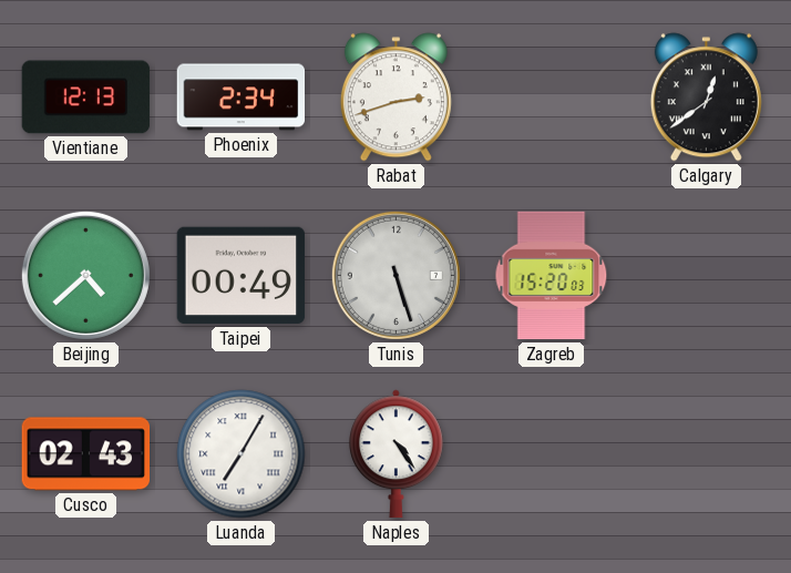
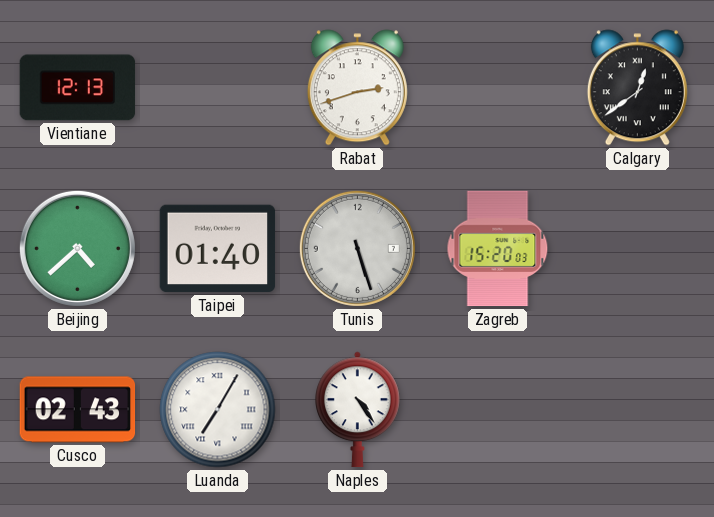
Phoenix: 2:34 -> none
Taipei: 00:49 -> 01:40
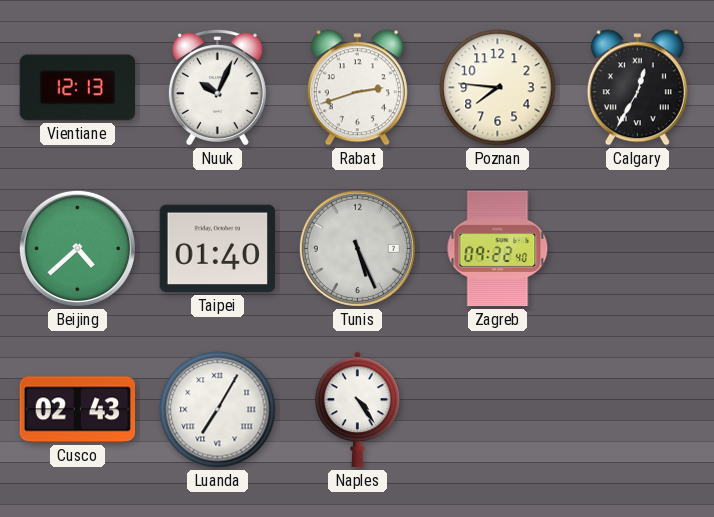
Nuuk: none -> 10:04
Poznan: none -> 7:46
Calgary: 12:39 -> 12:35
Tunis: 5:27 -> 5:26
Zagreb: 15:20 -> 09:22
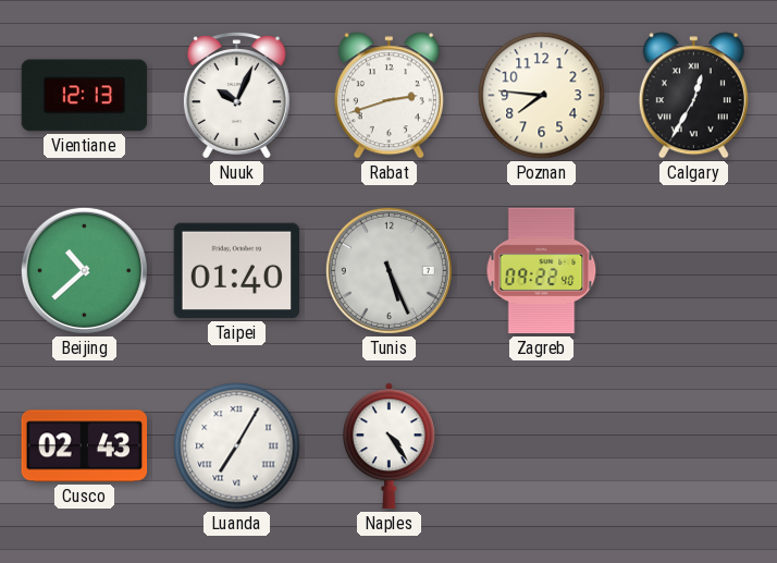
Beijing: 4:38 -> 10:38
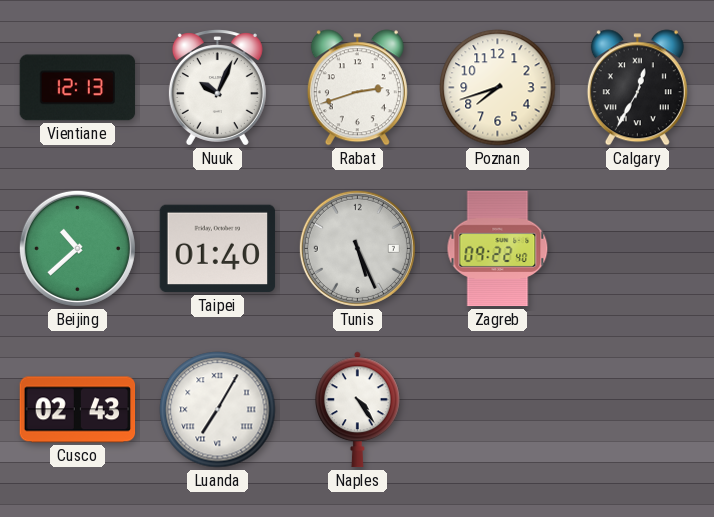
Poznan: 7:46 -> 7:42
